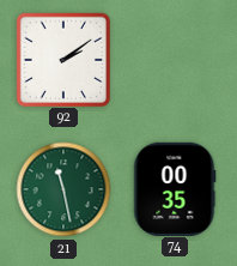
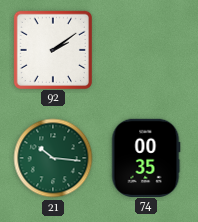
21: 11:28 -> 10:16
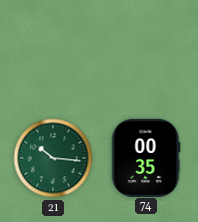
92: 2:09 -> none
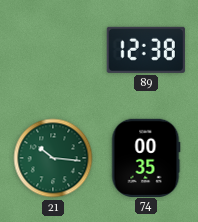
89: none -> 12:38
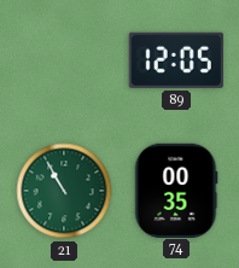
89: 12:38 -> 12:05
21: 10:16 -> 10:55
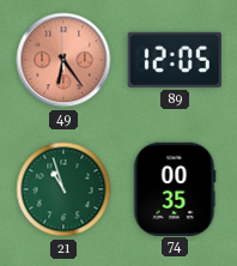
49: none -> 6:24
21: 10:55 -> 10:57
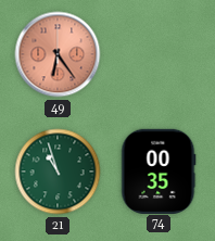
89: 12:05 -> none
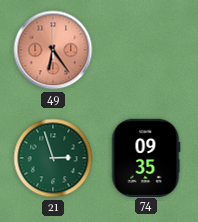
21: 10:57 -> 2:57
74: 00:35 -> 09:35
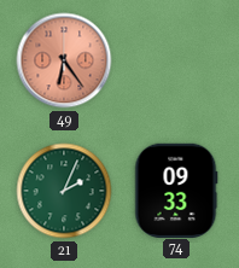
21: 2:57 -> 2:04
74: 09:35 -> 09:33
